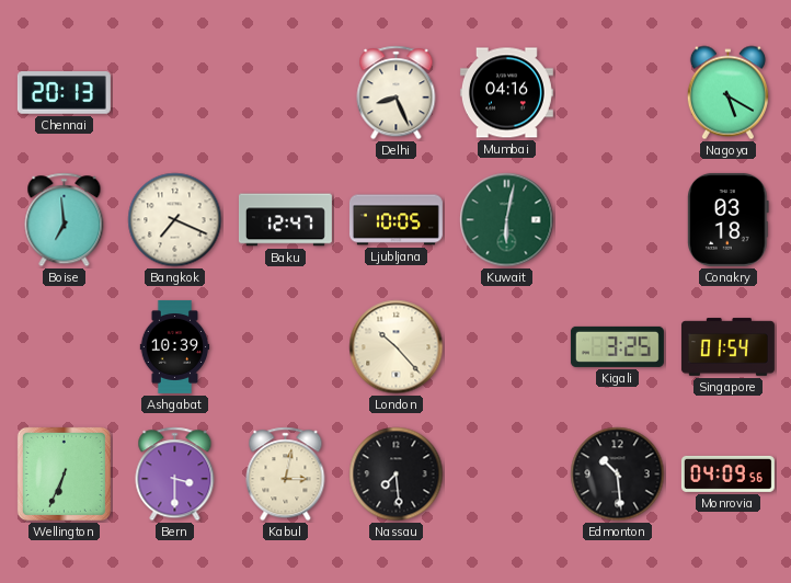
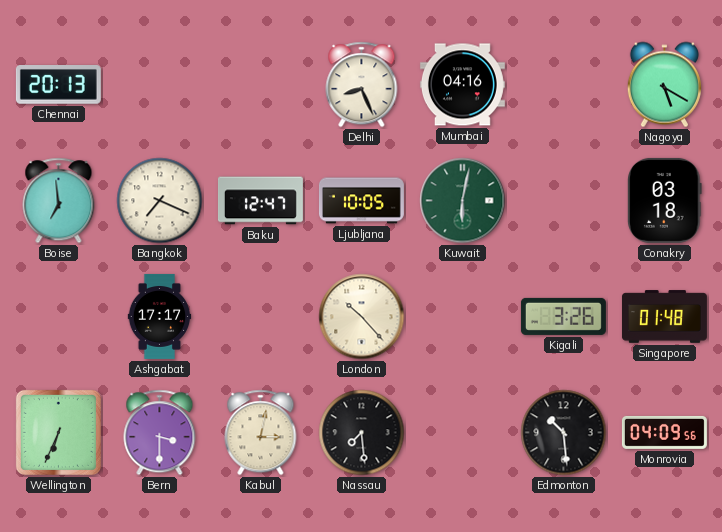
Ashgabat: 10:39 -> 17:17
Kigali: 3:25 -> 3:26
Singapore: 01:54 -> 01:48
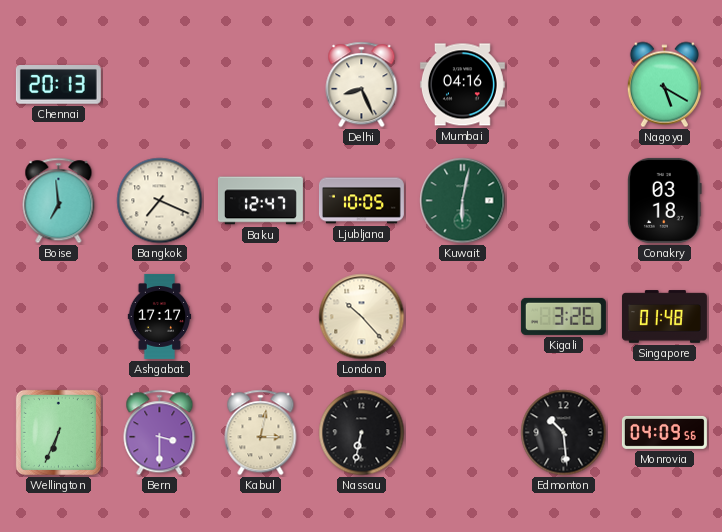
Nassau: 7:29 -> 6:32
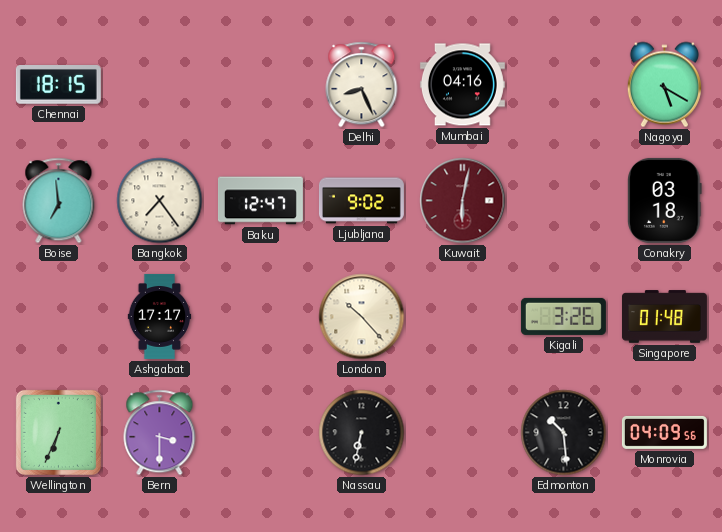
Chennai: 20:13 -> 18:15
Bangkok: 7:19 -> 7:24
Ljubljana: 10:05 -> 9:02
Kuwait dial: green -> burgundy
Kabul: 3:02 -> none
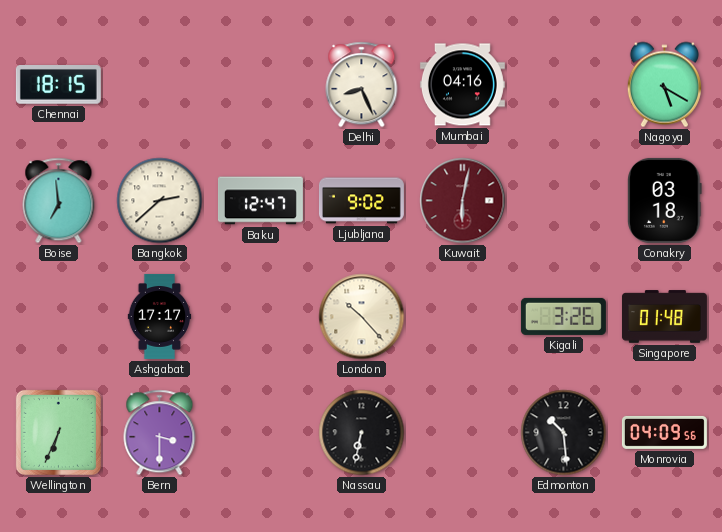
Bangkok: 7:24 -> 2:38
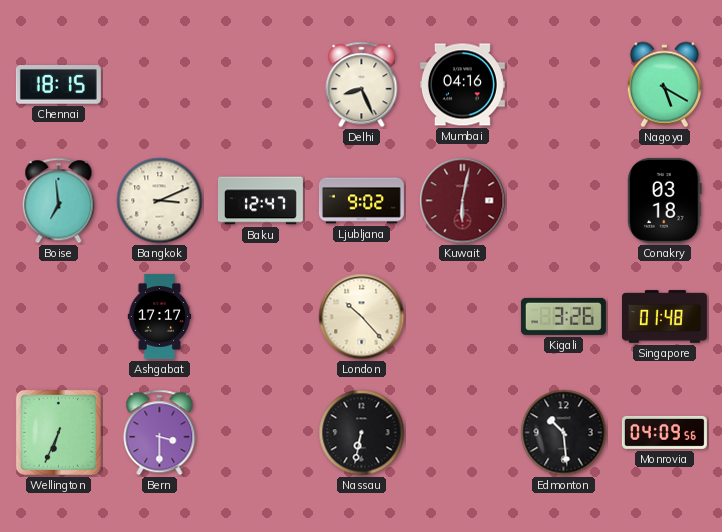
Bangkok: 2:38 -> 3:11
